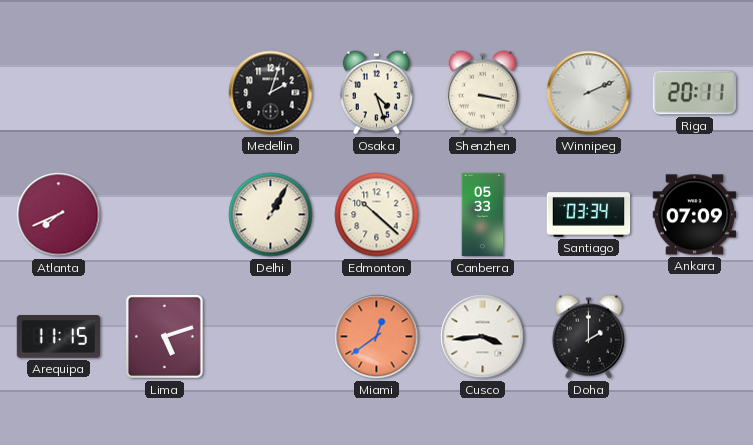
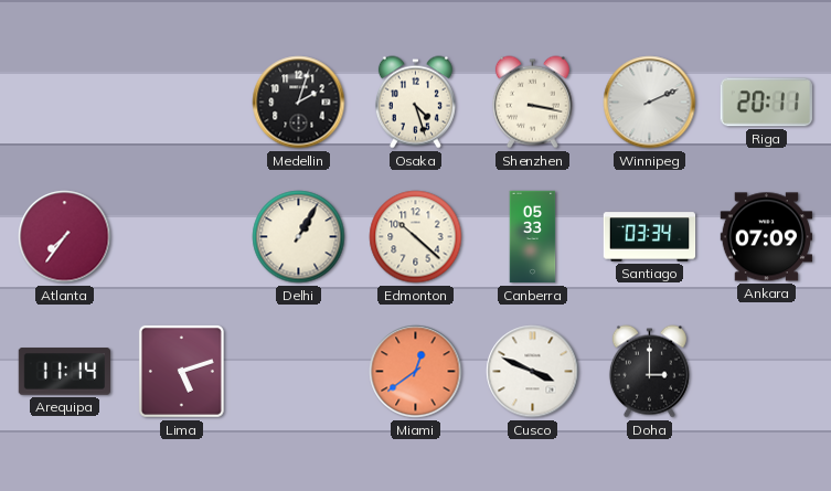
Atlanta: 7:41 -> 7:36
Arequipa: 11:15 -> 11:14
Cusco: 3:44 -> 3:49
Doha: 2:00 -> 3:00
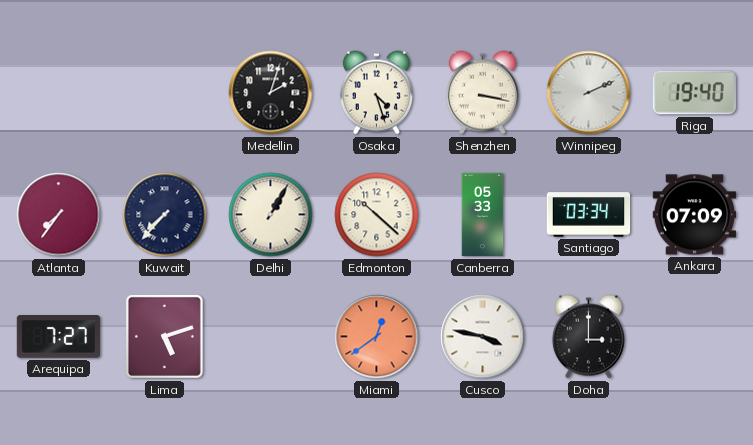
Riga: 20:11 -> 19:40
Kuwait: none -> 7:37
Arequipa: 11:14 -> 7:27
Cusco: 3:49 -> 3:47
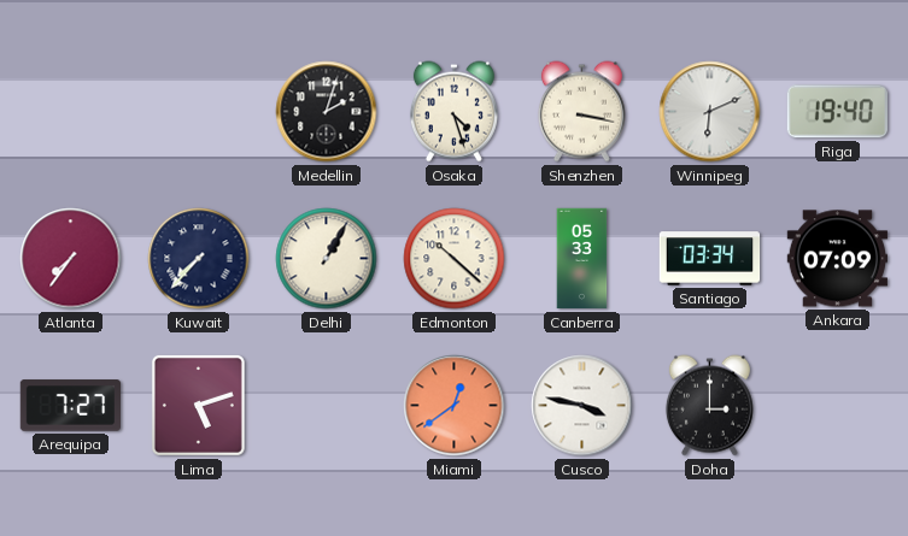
Winnipeg: 2:11 -> 6:11
